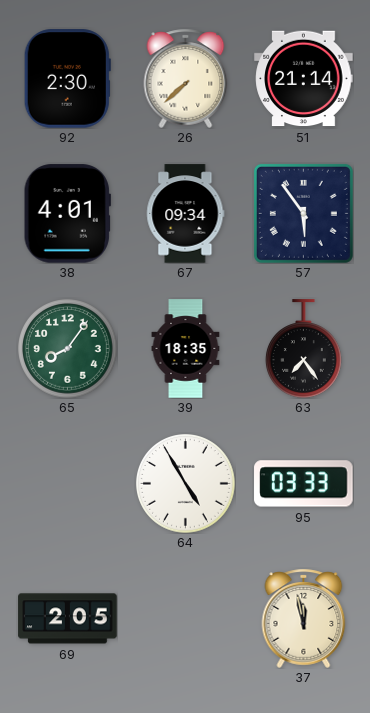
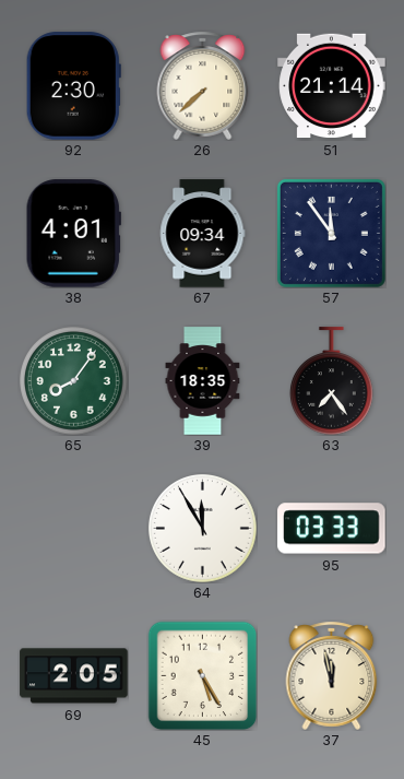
57: 5:54 -> 11:54
64: 4:55 -> 11:55
45: none -> 5:25
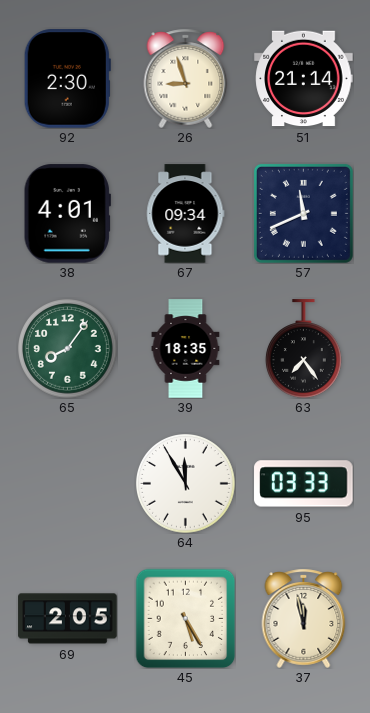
26: 7:38 -> 8:57
57: 11:54 -> 11:41
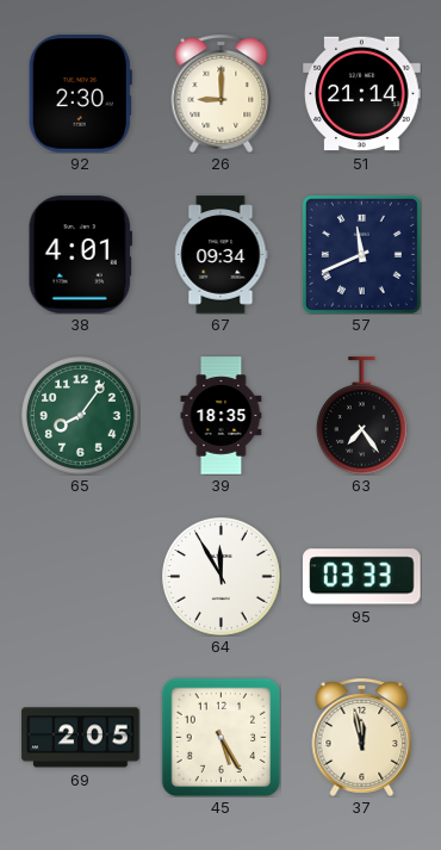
26: 8:57 -> 9:00
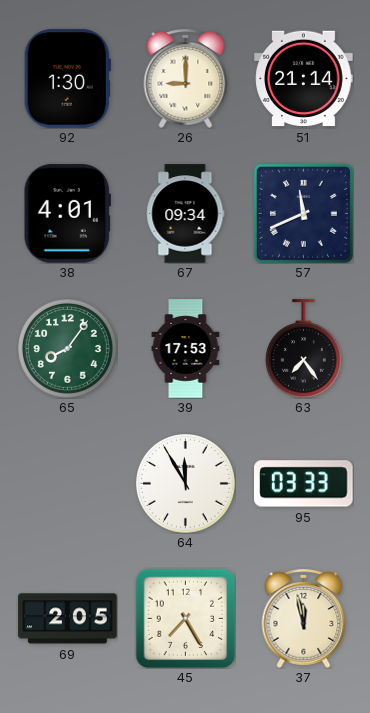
92: 2:30 -> 1:30
39: 18:35 -> 17:53
45: 5:25 -> 7:25
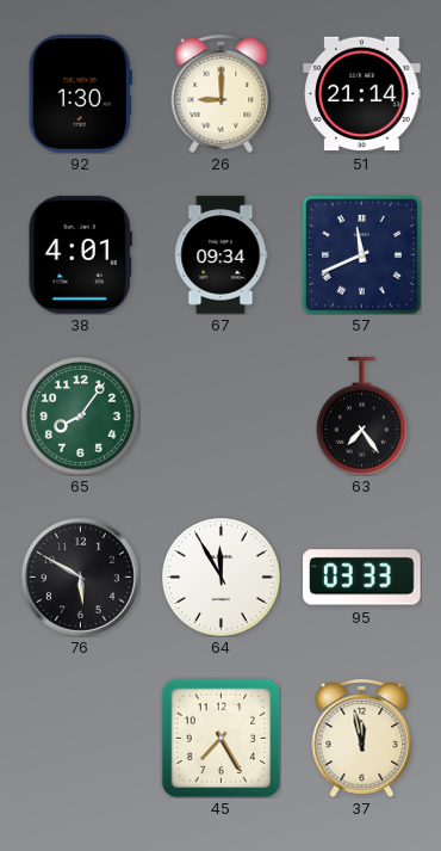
39: 17:53 -> none
76: none -> 5:50
69: 2:05 -> none
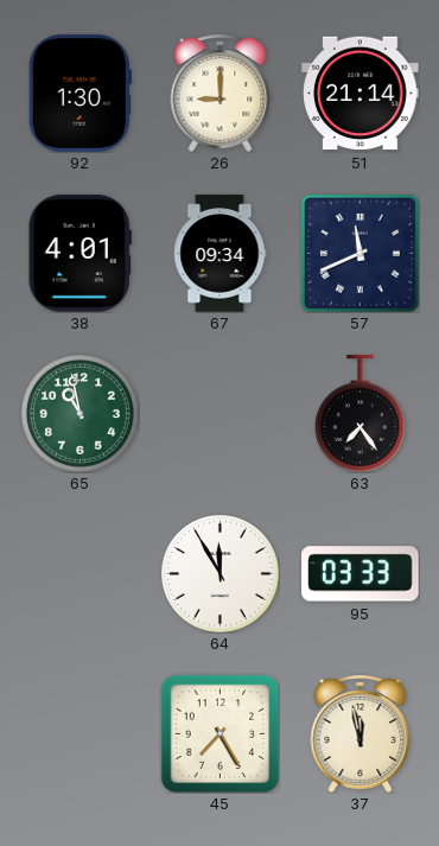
65: 8:06 -> 10:58
76: 5:50 -> none
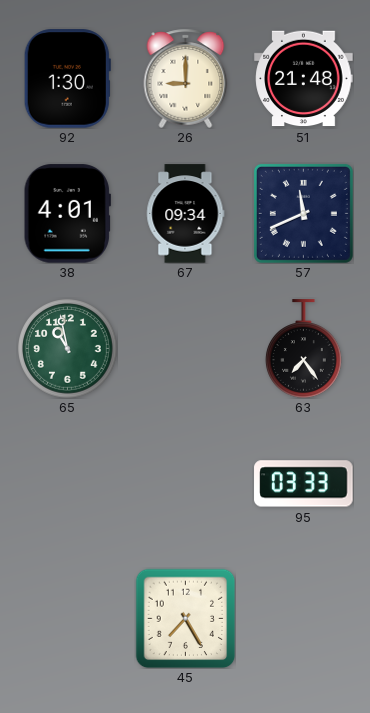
51: 21:14 -> 21:48
64: 11:55 -> none
37: 11:58 -> none
